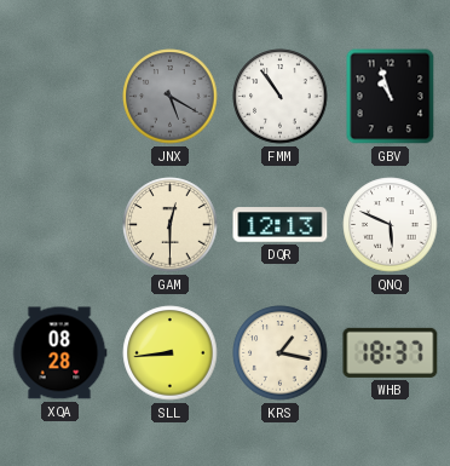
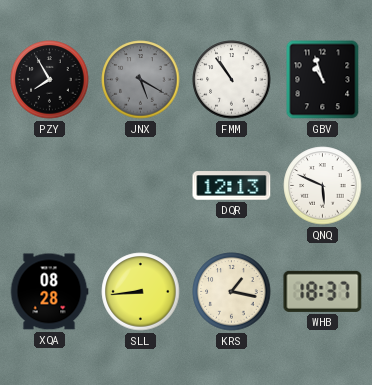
PZY: none -> 7:55
GAM: 12:30 -> none
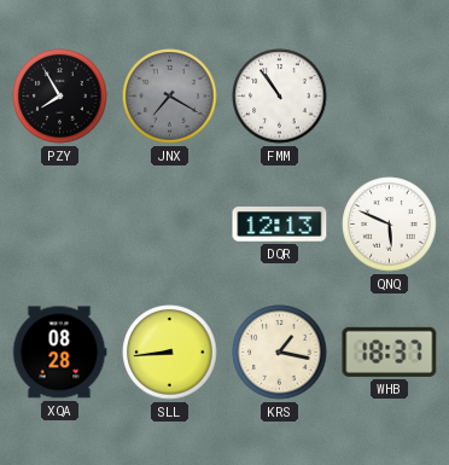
JNX: 5:20 -> 7:20
GBV: 10:57 -> none
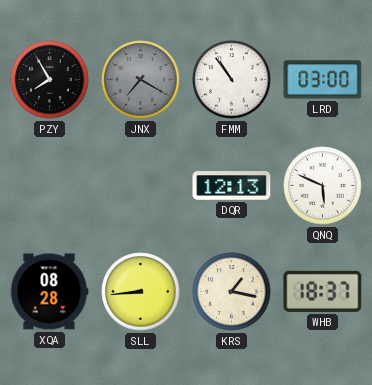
LRD: none -> 03:00
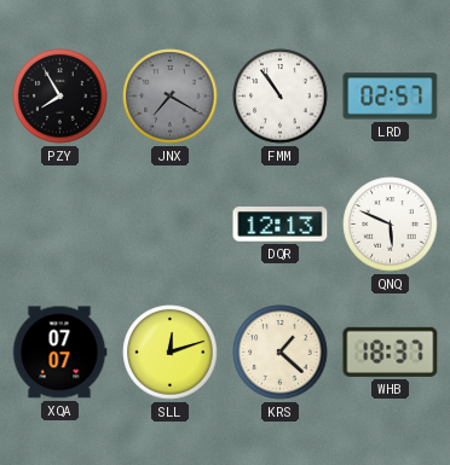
LRD: 03:00 -> 02:57
XQA: 08:28 -> 07:07
SLL: 8:44 -> 12:12
KRS: 1:17 -> 1:22
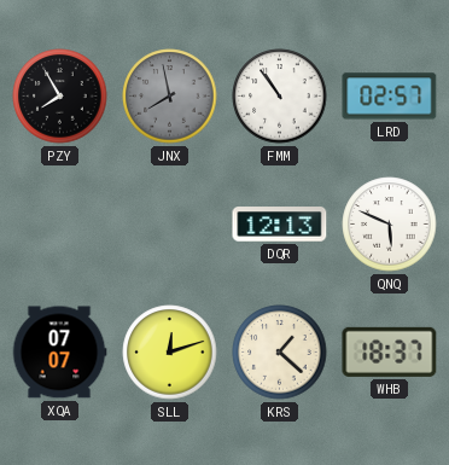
JNX: 7:20 -> 7:58
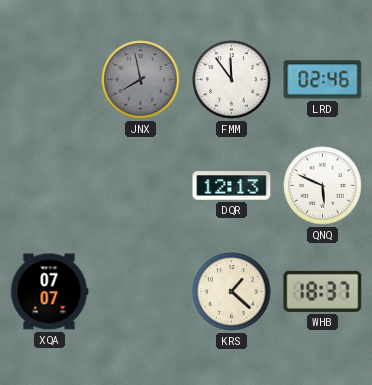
PZY: 7:55 -> none
FMM: 10:54 -> 11:54
LRD: 02:57 -> 02:46
SLL: 12:12 -> none
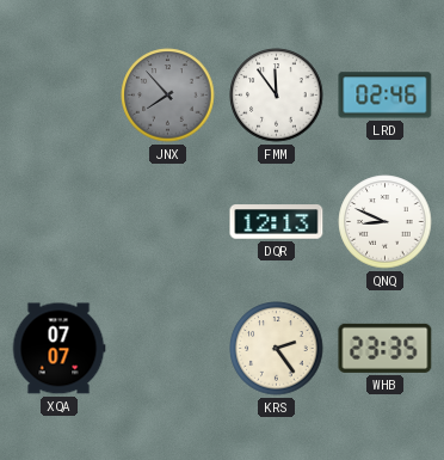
JNX: 7:58 -> 7:53
QNQ: 5:49 -> 8:49
KRS: 1:22 -> 2:24
WHB: 18:37 -> 23:35
